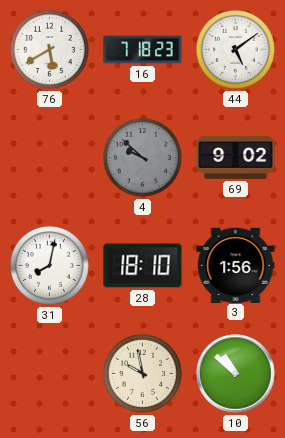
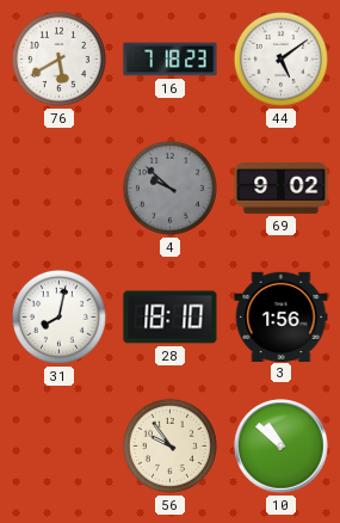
56: 9:58 -> 9:54
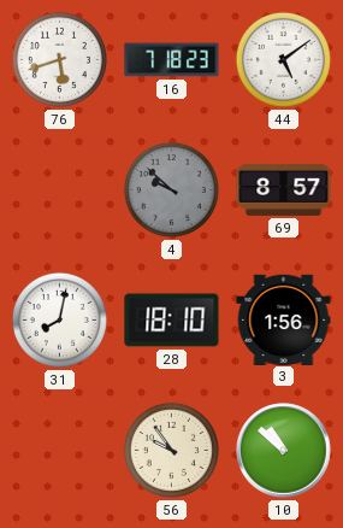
76: 5:40 -> 5:42
69: 9:02 -> 8:57
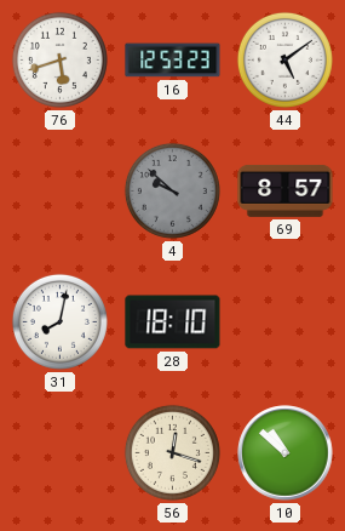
16: 7:18 -> 12:53
3: 1:56 -> none
56: 9:54 -> 12:18
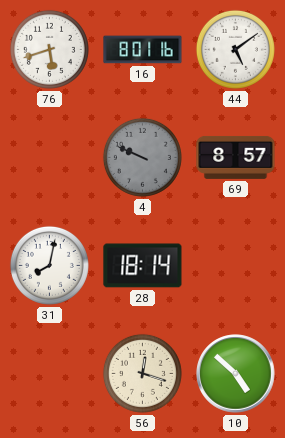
16: 12:53 -> 8:01
4: 9:52 -> 9:49
28: 18:10 -> 18:14
10: 10:52 -> 4:52
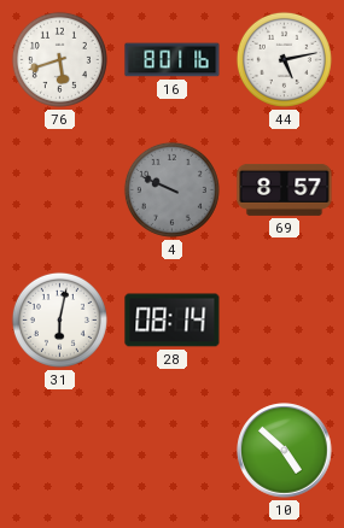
44: 5:09 -> 5:13
31: 8:02 -> 6:02
28: 18:14 -> 08:14
56: 12:18 -> none
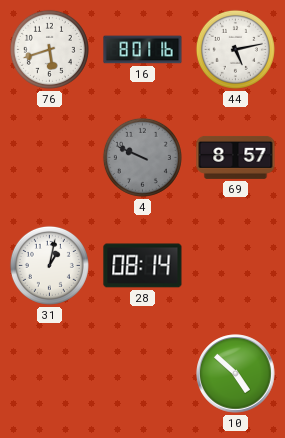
31: 6:02 -> 1:02
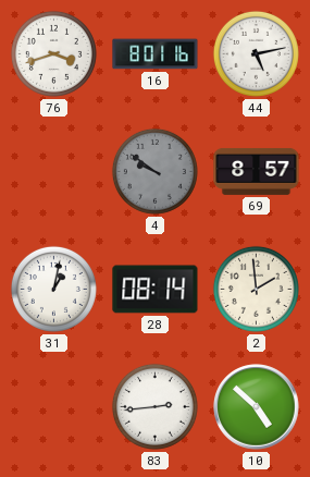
76: 5:42 -> 3:42
4: 9:49 -> 9:51
2: none -> 1:59
83: none -> 2:44
